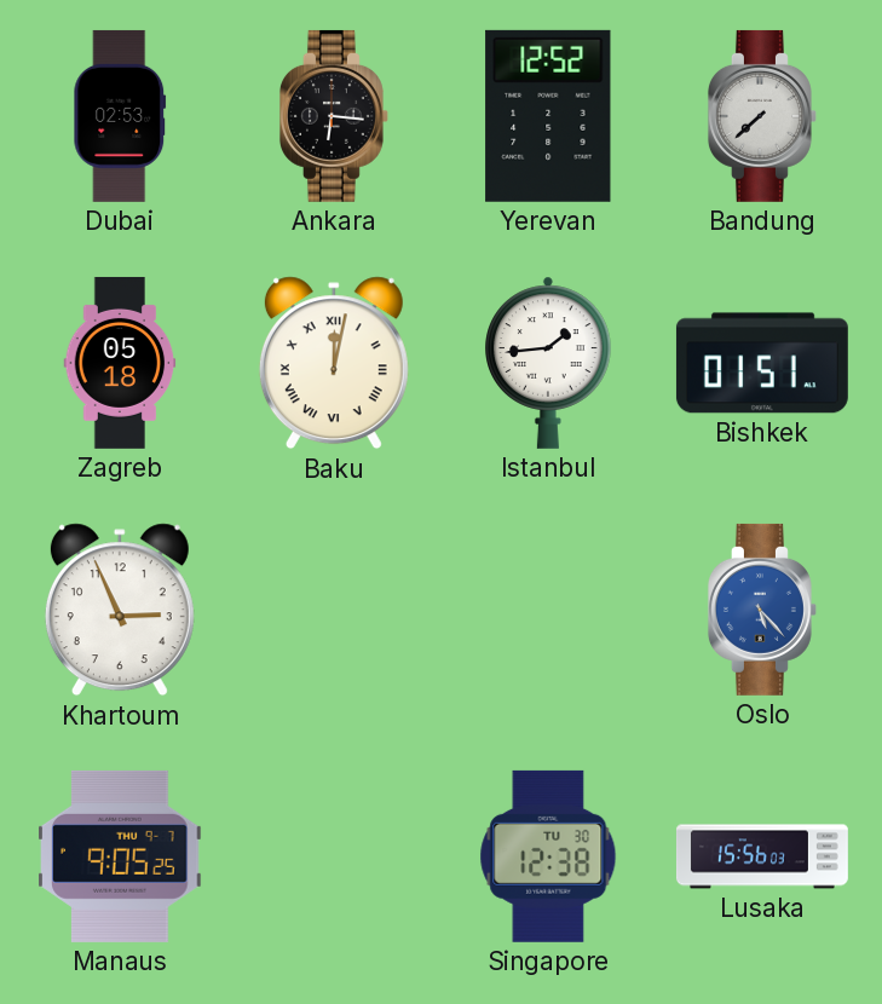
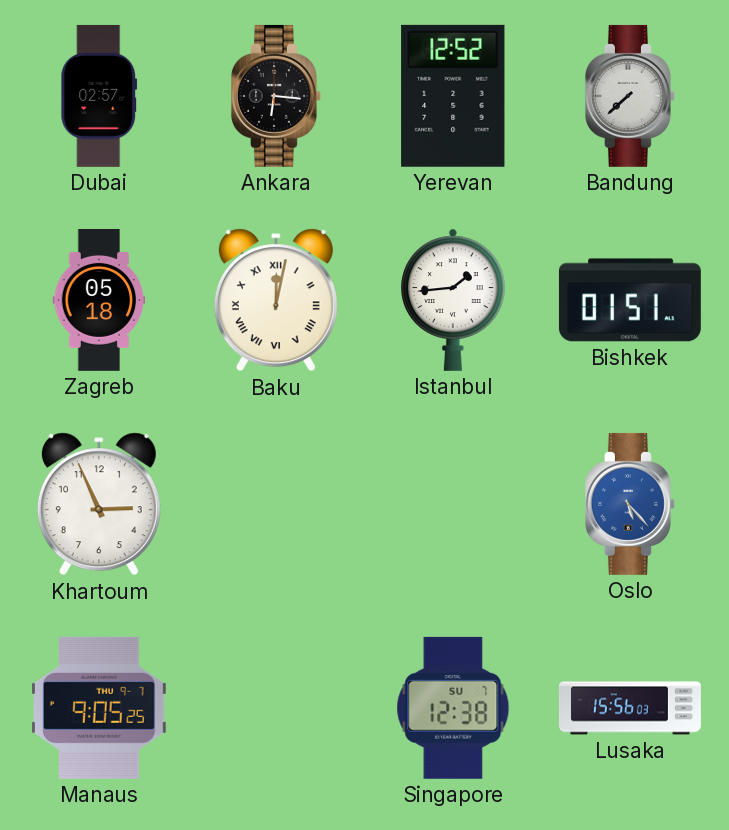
Dubai: 02:53 -> 02:57
Singapore date: TU 30 -> SU 7
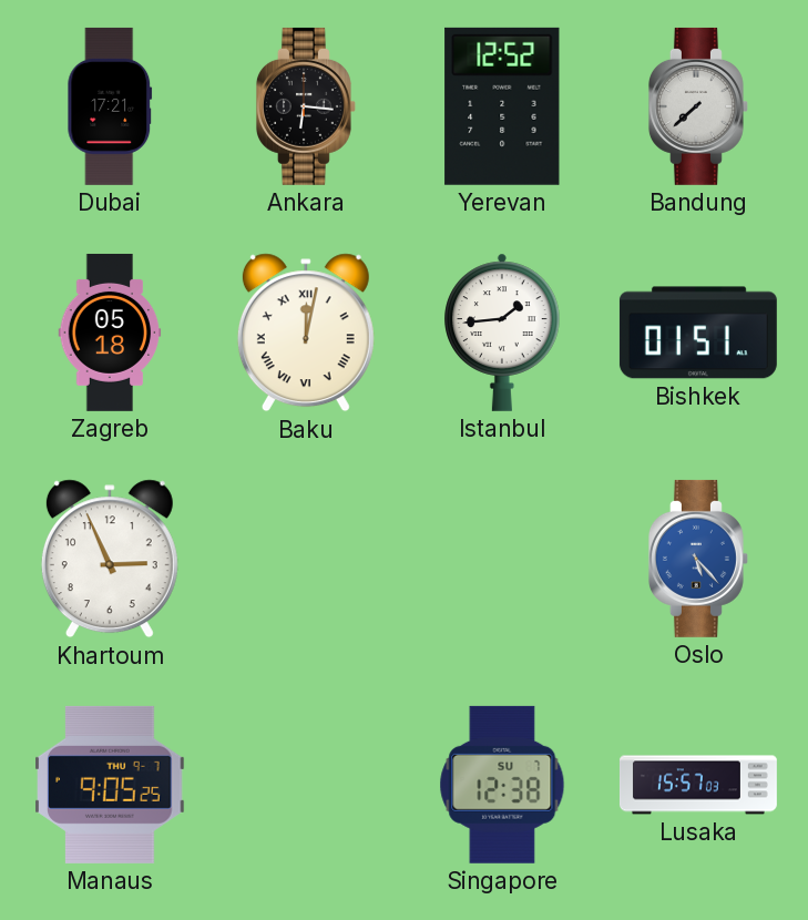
Dubai: 02:57 -> 17:21
Lusaka: 15:56 -> 15:57
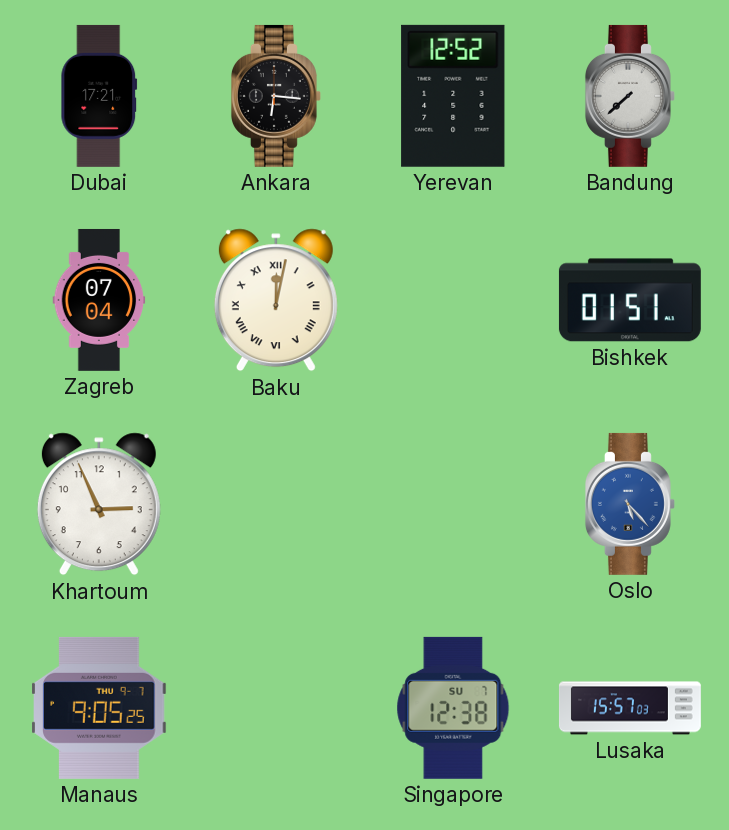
Zagreb: 05:18 -> 07:04
Istanbul: 1:44 -> none
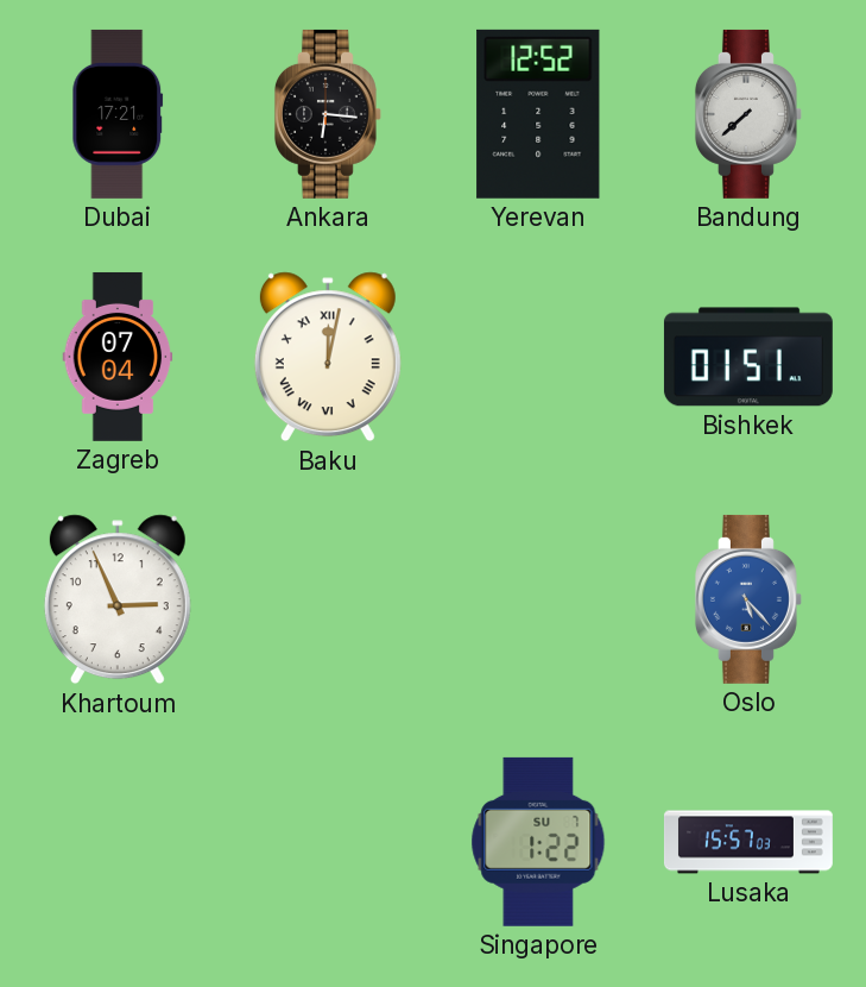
Manaus: 9:05 -> none
Singapore: 12:38 -> 1:22
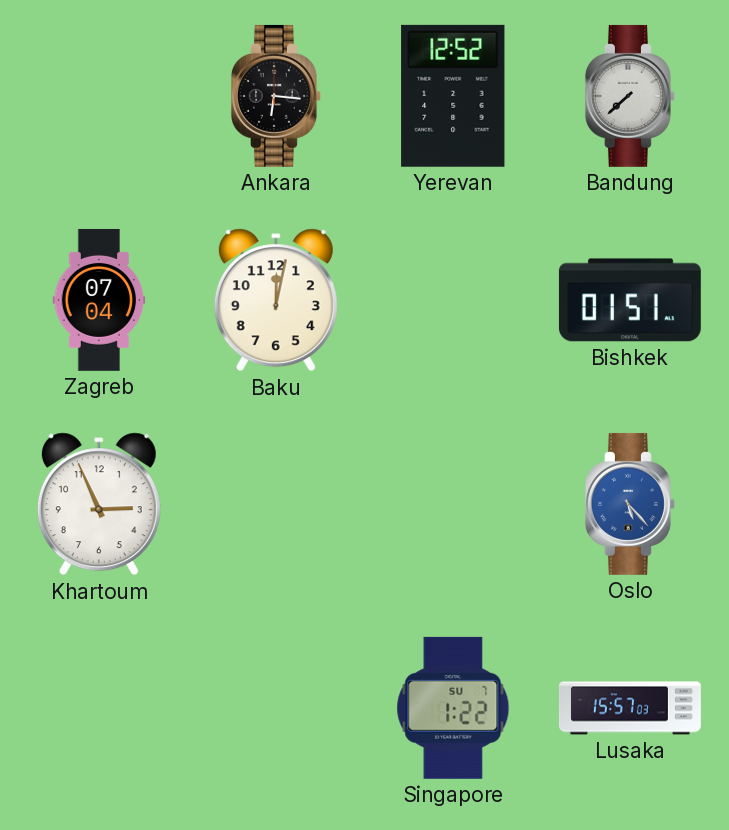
Dubai: 17:21 -> none
Baku numerals: Roman -> Arabic
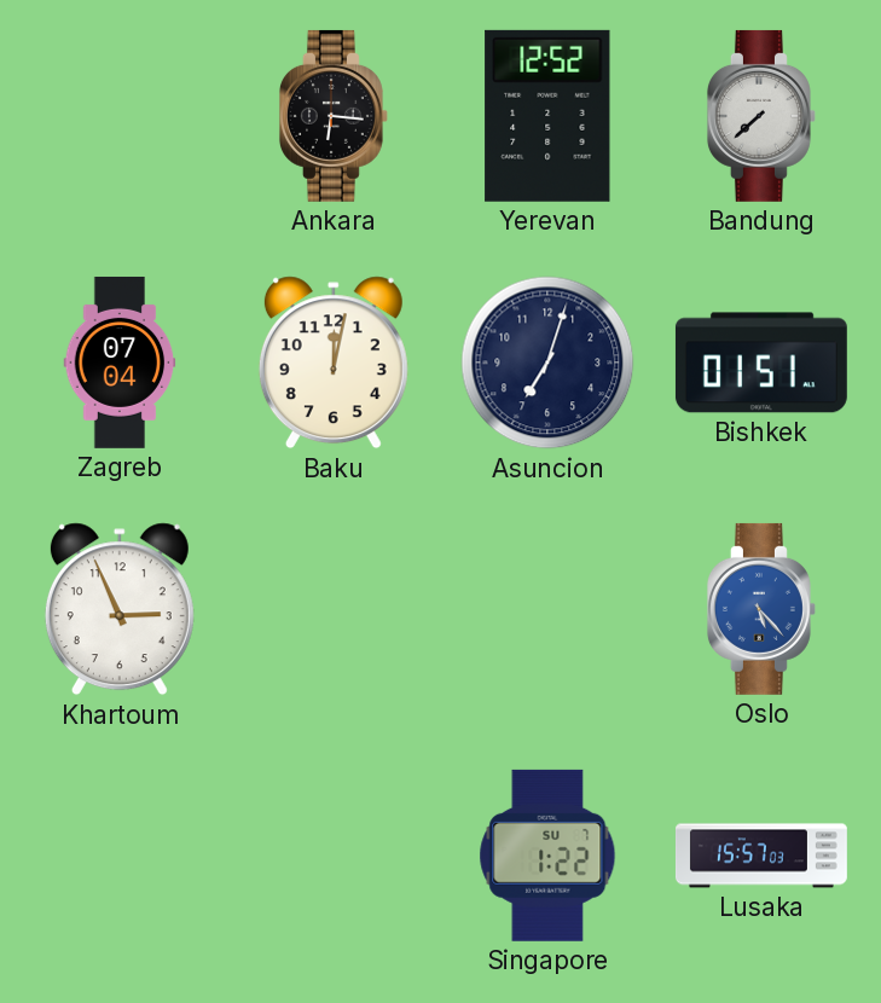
Asuncion: none -> 7:03
